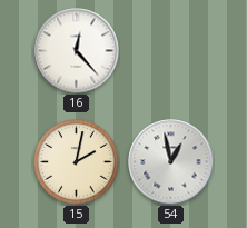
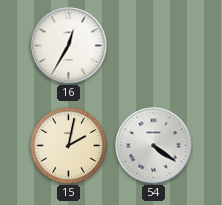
16: 12:23 -> 12:35
54: 12:58 -> 4:21
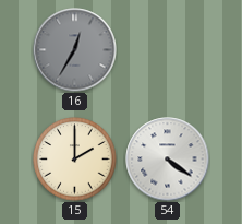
16 dial: white -> grey
15: 2:02 -> 2:00
